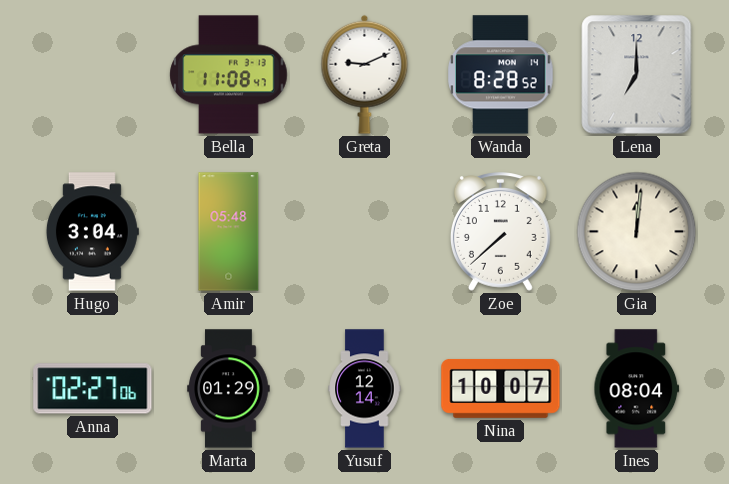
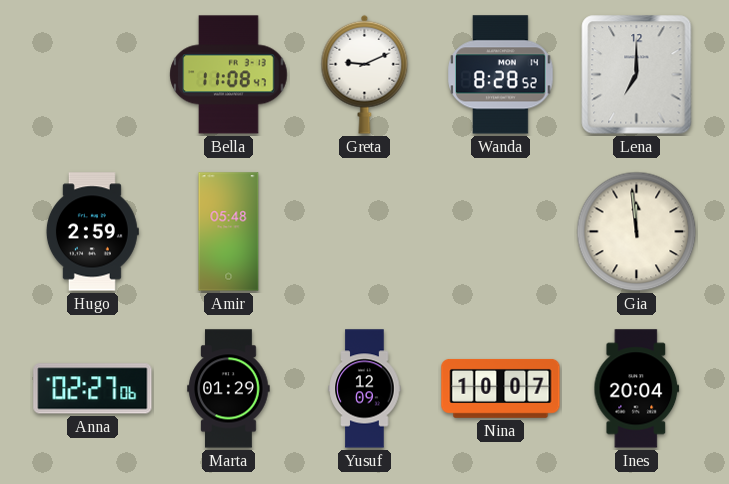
Hugo: 3:04 -> 2:59
Zoe: 7:38 -> none
Gia: 12:01 -> 11:59
Yusuf: 12:14 -> 12:09
Ines: 08:04 -> 20:04
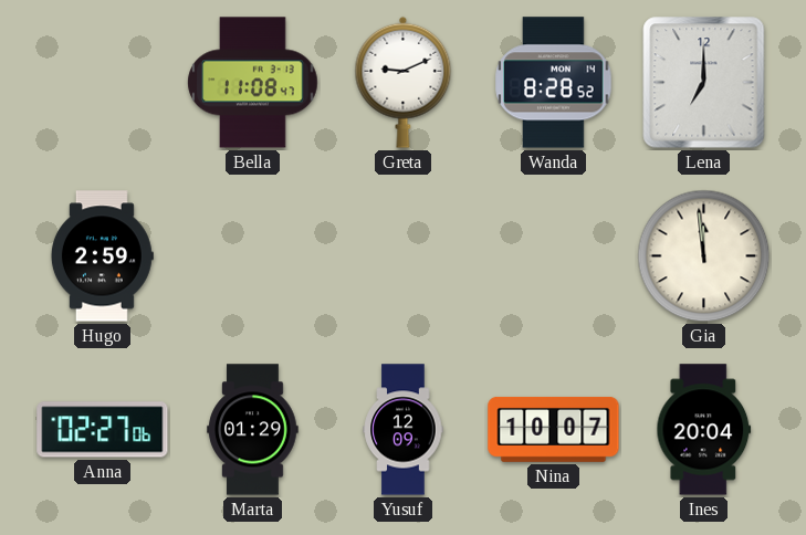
Amir: 05:48 -> none
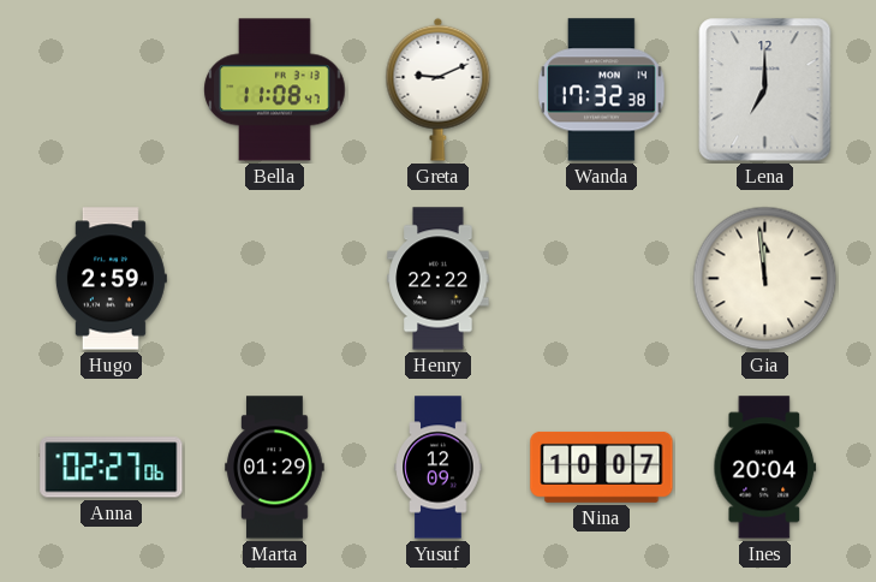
Wanda: 8:28 -> 17:32
Henry: none -> 22:22
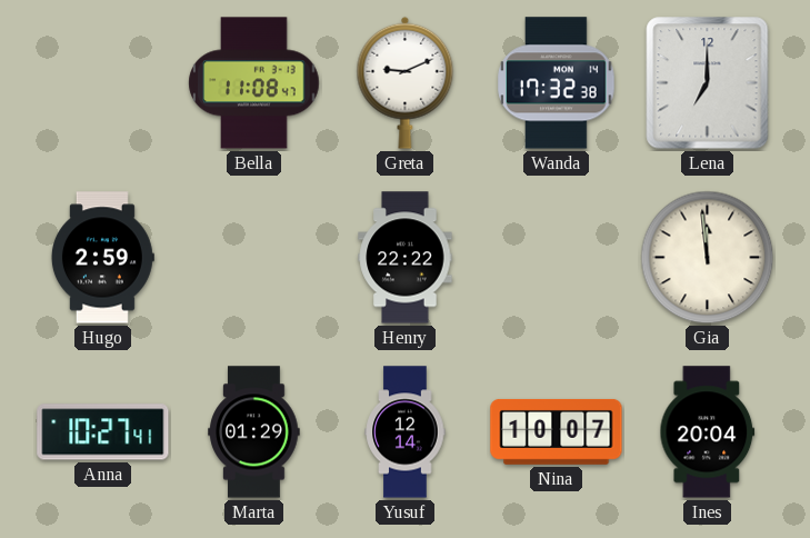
Anna: 02:27 -> 10:27
Yusuf: 12:09 -> 12:14
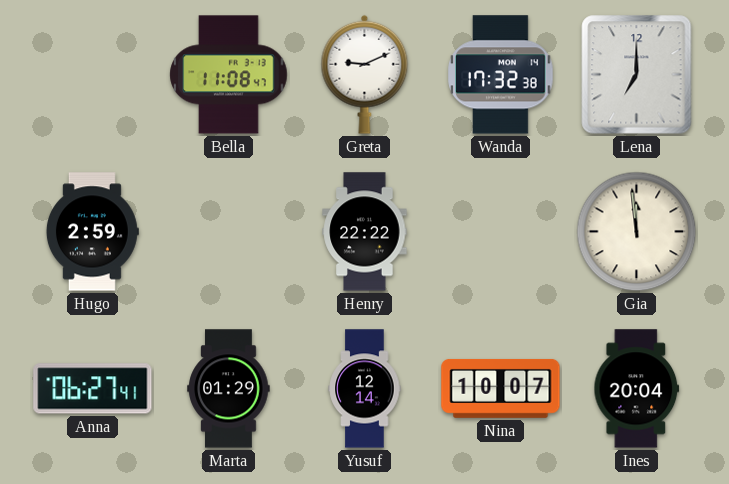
Anna: 10:27 -> 06:27
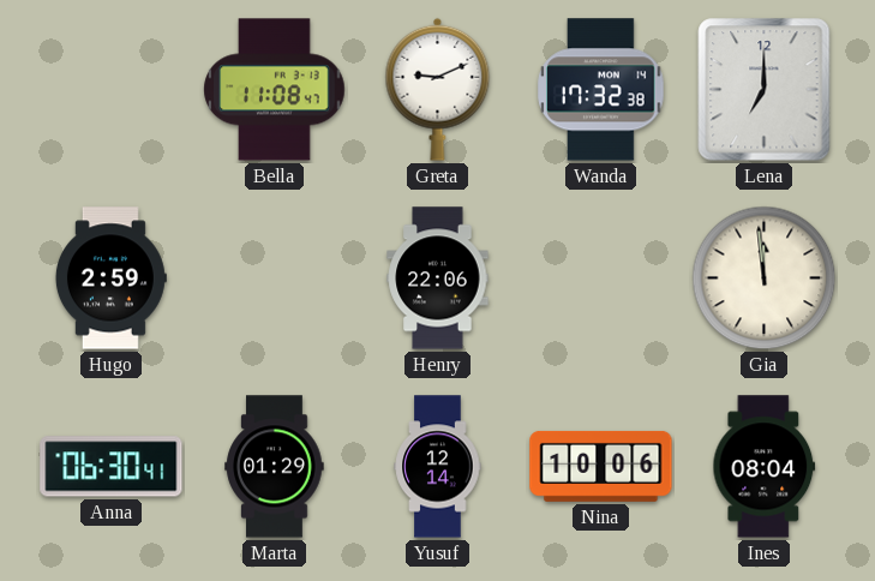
Henry: 22:22 -> 22:06
Anna: 06:27 -> 06:30
Nina: 10:07 -> 10:06
Ines: 20:04 -> 08:04
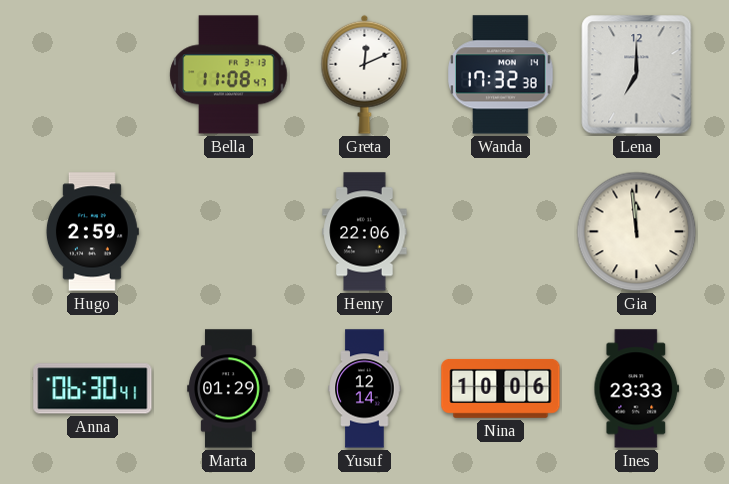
Greta: 9:11 -> 12:11
Ines: 08:04 -> 23:33
